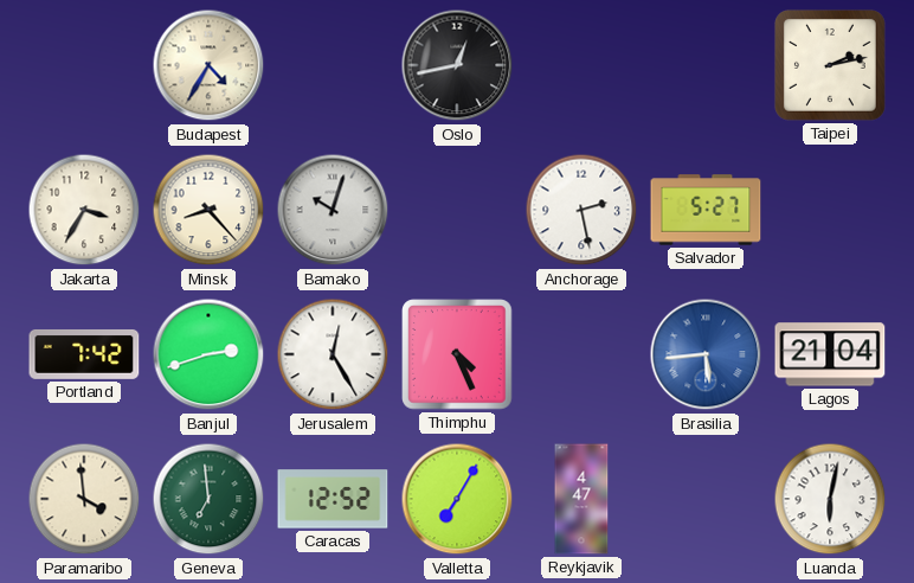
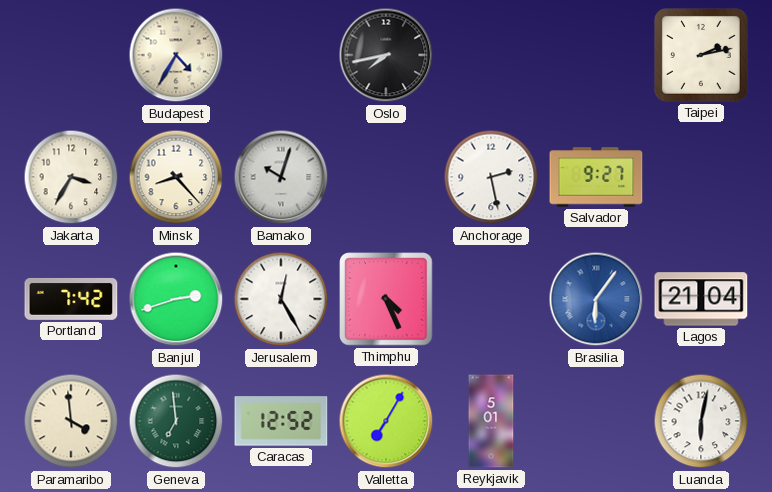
Oslo: 12:43 -> 7:43
Salvador: 5:27 -> 9:27
Brasilia: 5:44 -> 6:06
Reykjavik: 4:47 -> 5:01
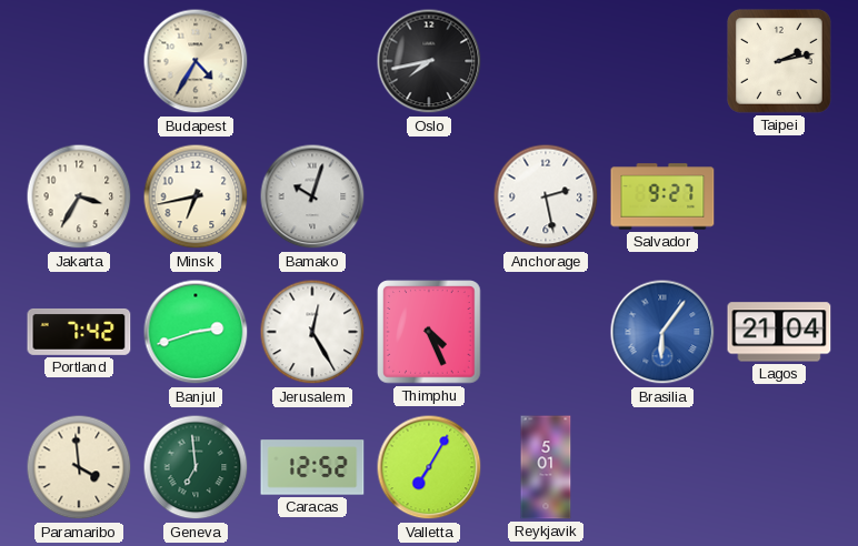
Minsk: 8:23 -> 6:43
Luanda: 6:02 -> none
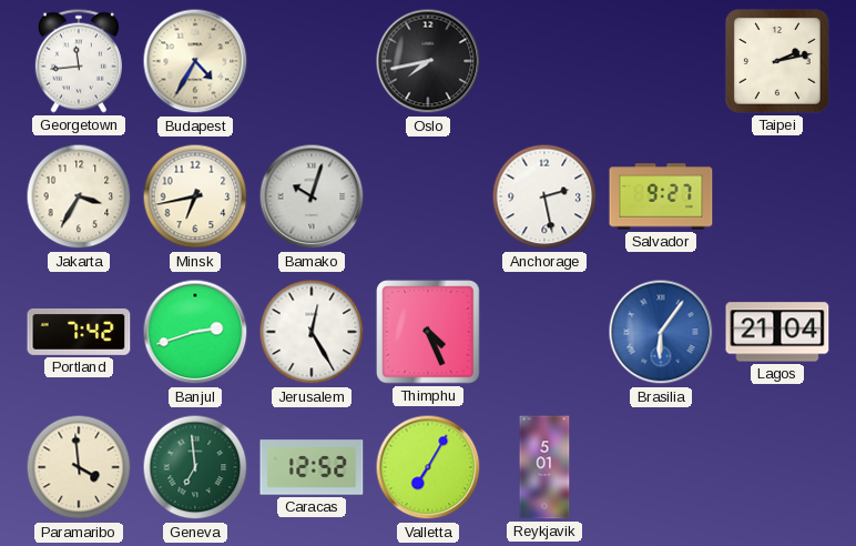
Georgetown: none -> 11:44
